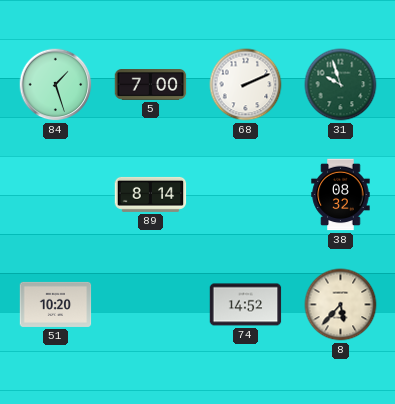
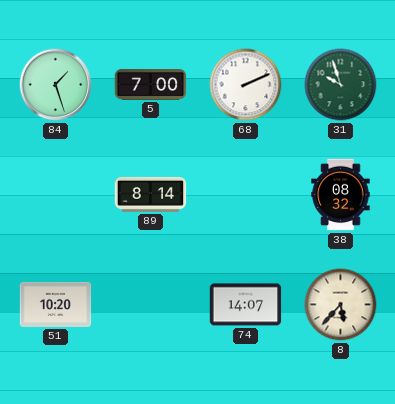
74: 14:52 -> 14:07
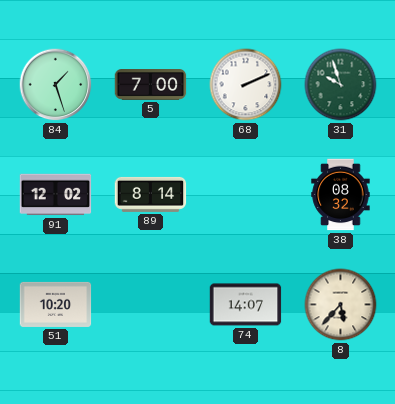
91: none -> 12:02
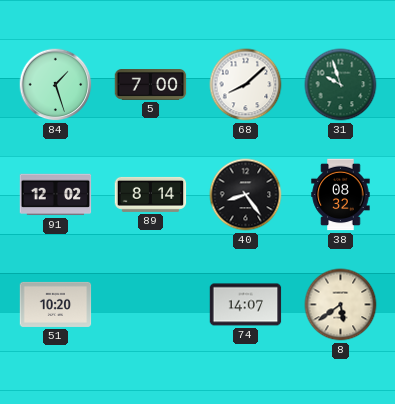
68: 2:11 -> 8:08
40: none -> 8:24
8: 5:37 -> 5:39
